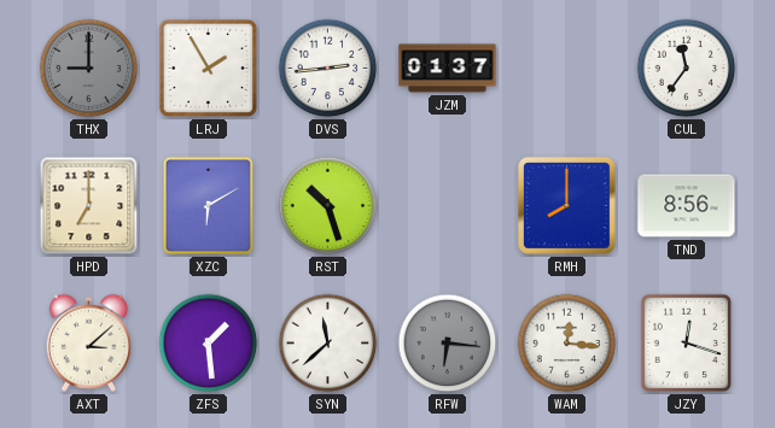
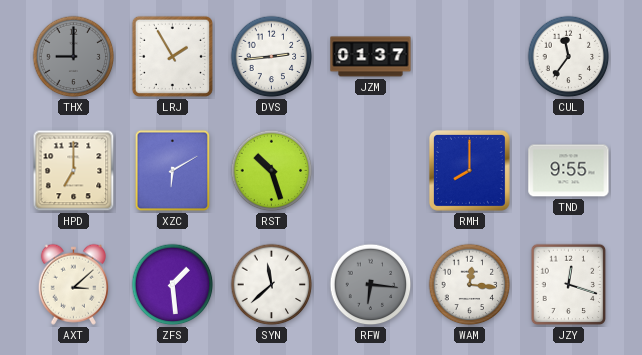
TND: 8:56 -> 9:55
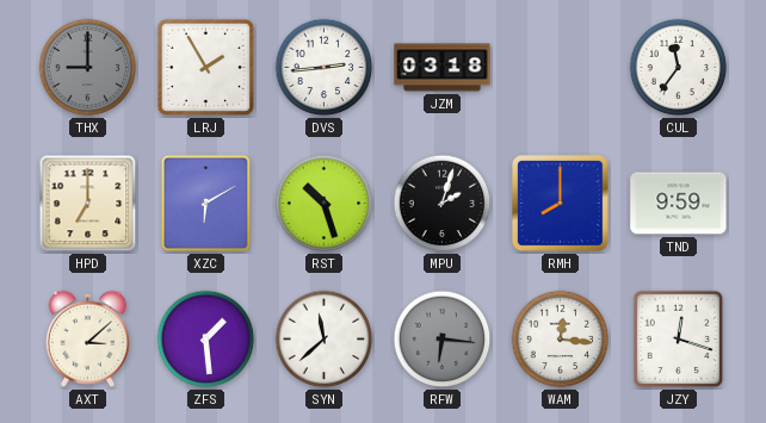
JZM: 01:37 -> 03:18
MPU: none -> 2:03
TND: 9:55 -> 9:59
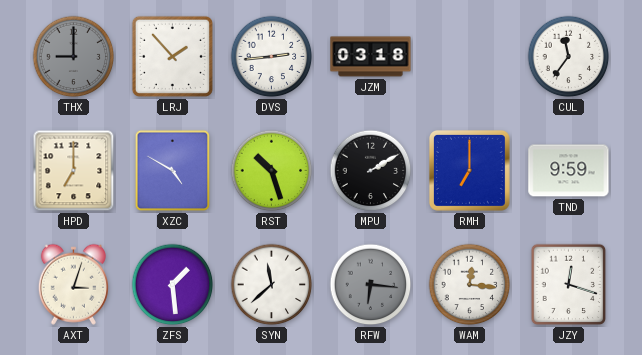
LRJ: 1:55 -> 1:53
XZC: 6:10 -> 4:50
MPU: 2:03 -> 2:10
RMH: 8:00 -> 7:00
AXT: 3:08 -> 3:03
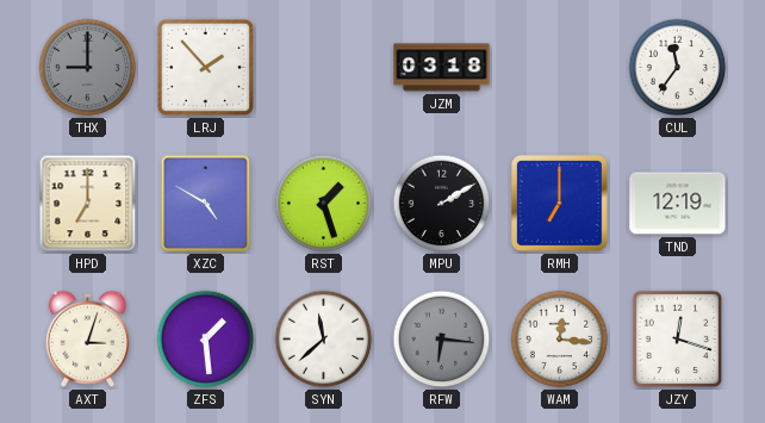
DVS: 2:44 -> none
RST: 10:27 -> 1:27
TND: 9:59 -> 12:19
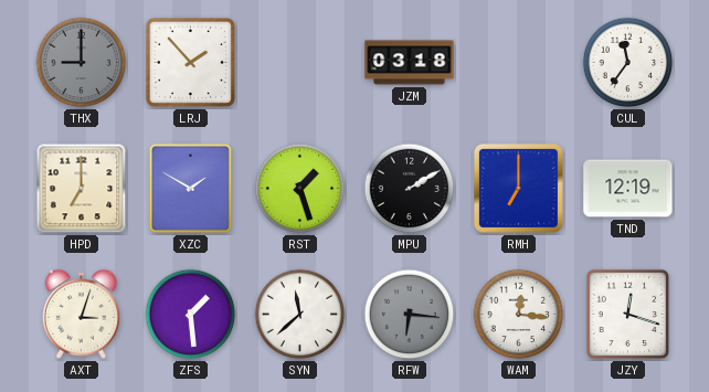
XZC: 4:50 -> 1:50
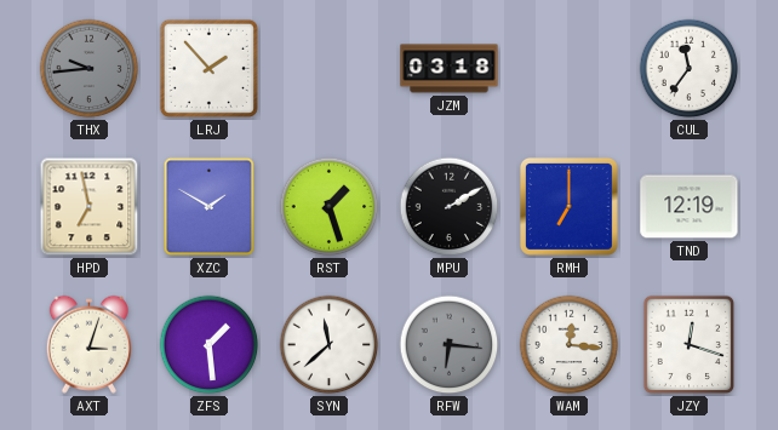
THX: 9:00 -> 9:44
HPD: 7:00 -> 6:58
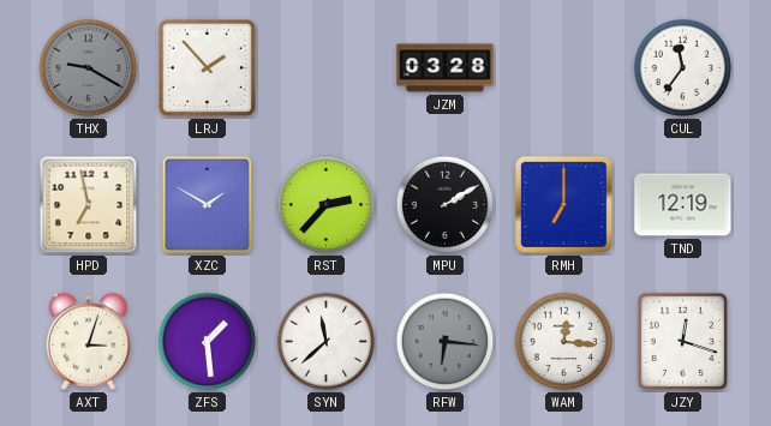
THX: 9:44 -> 9:20
JZM: 03:18 -> 03:28
RST: 1:27 -> 2:37
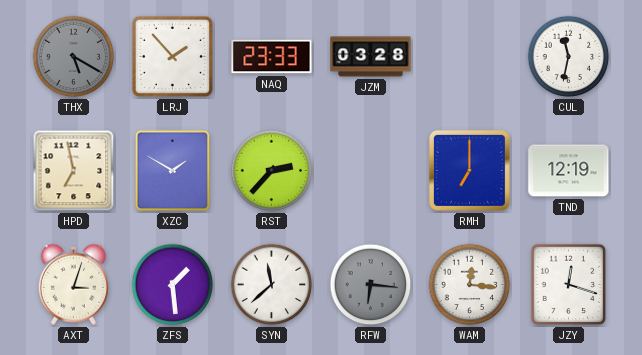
THX: 9:20 -> 5:20
NAQ: none -> 23:33
CUL: 11:36 -> 11:32
MPU: 2:10 -> none
